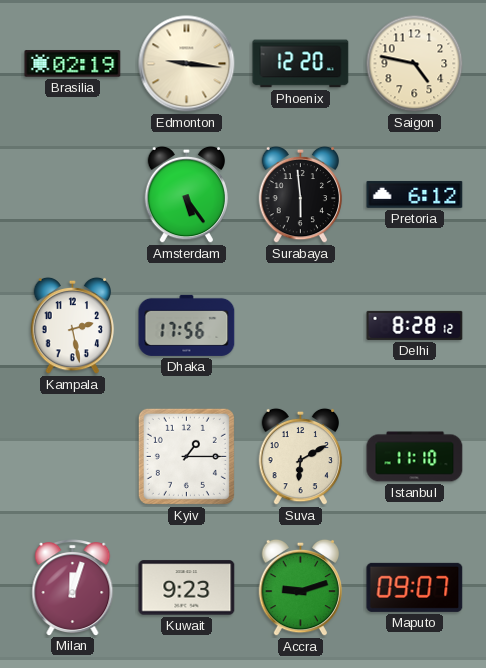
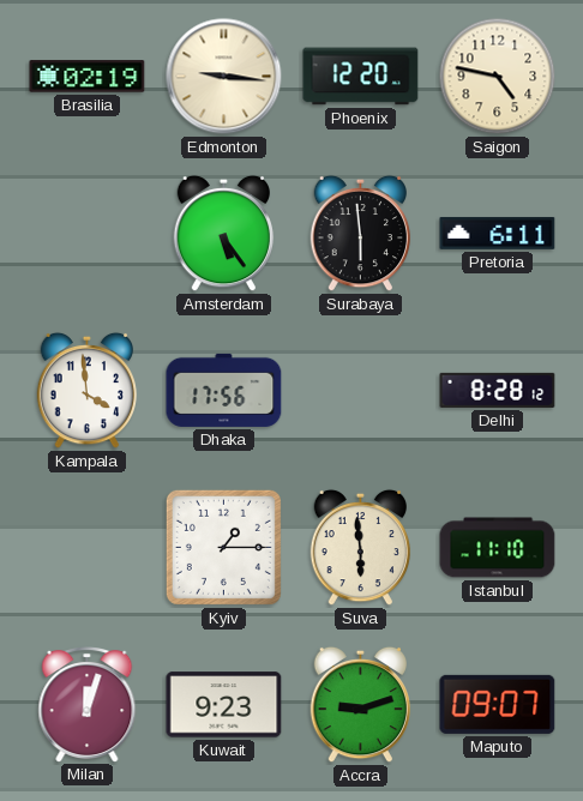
Pretoria: 6:12 -> 6:11
Kampala: 2:28 -> 3:59
Suva: 6:10 -> 5:59
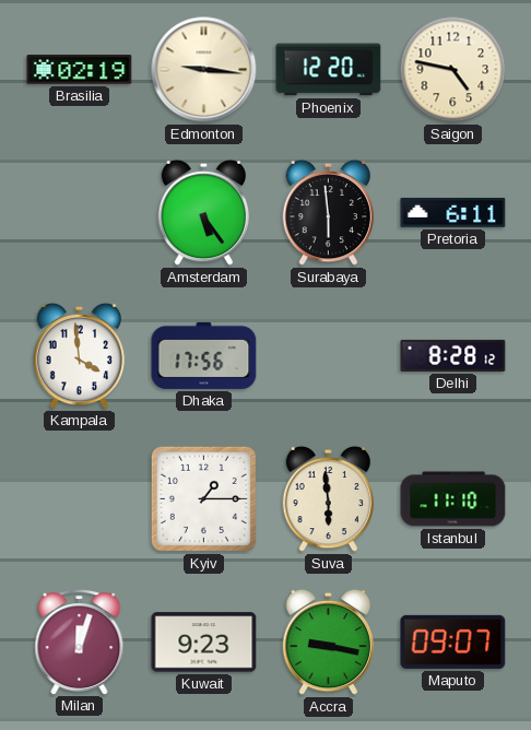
Accra: 9:12 -> 9:17
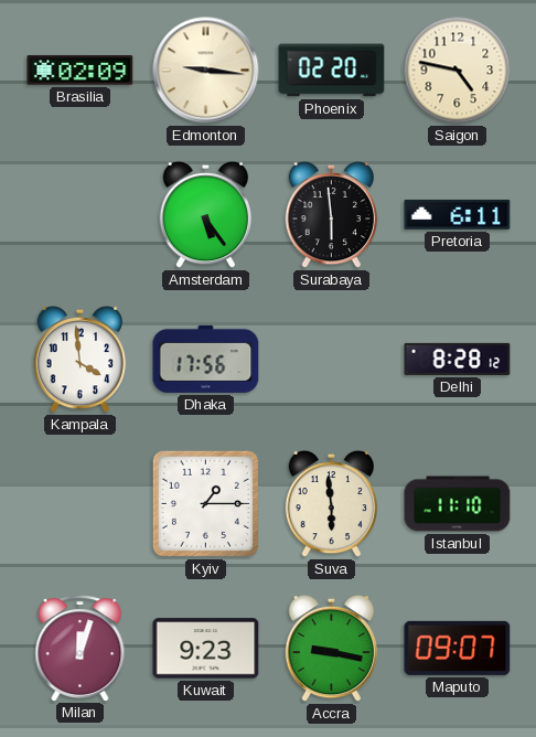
Brasilia: 02:19 -> 02:09
Phoenix: 12:20 -> 02:20
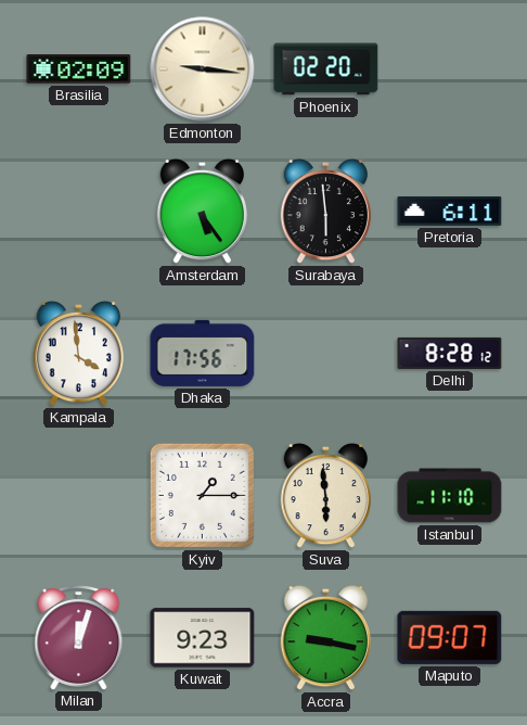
Saigon: 4:47 -> none
